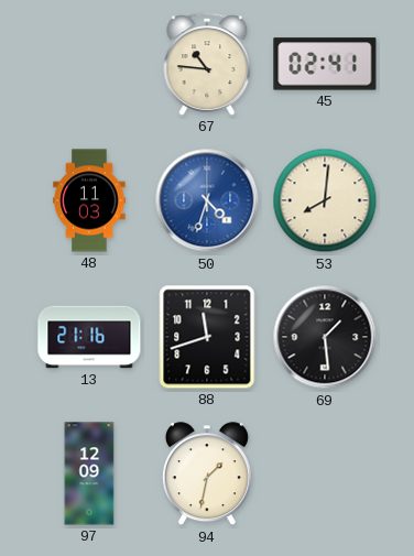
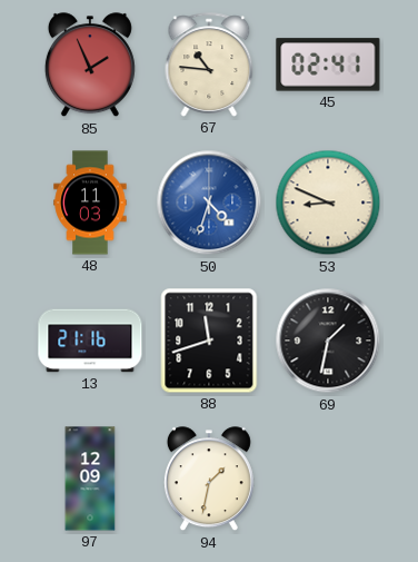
85: none -> 1:56
53: 8:01 -> 8:49
69: 1:29 -> 1:32
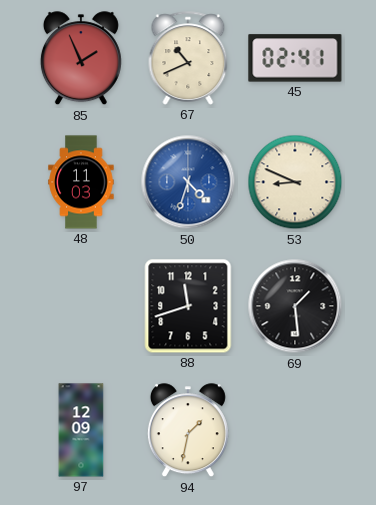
67: 10:46 -> 10:41
13: 21:16 -> none
69: 1:32 -> 1:29
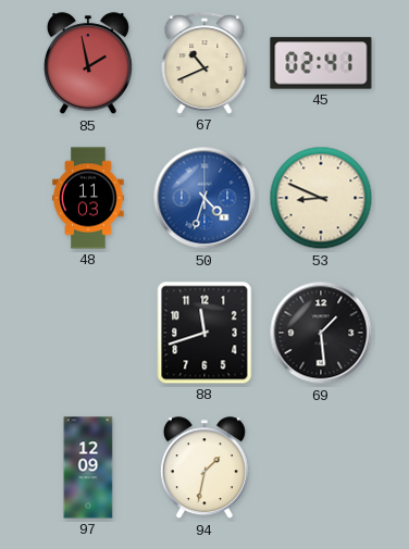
85: 1:56 -> 1:58
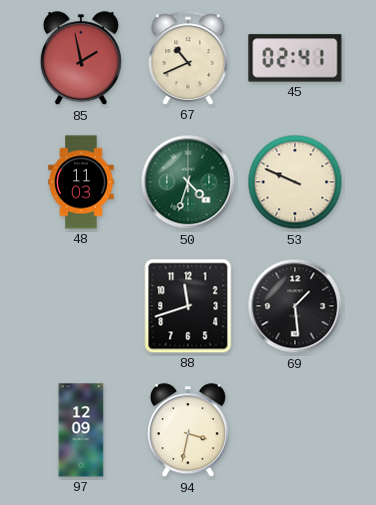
50 dial: blue -> green
53: 8:49 -> 9:49
94: 1:32 -> 3:32
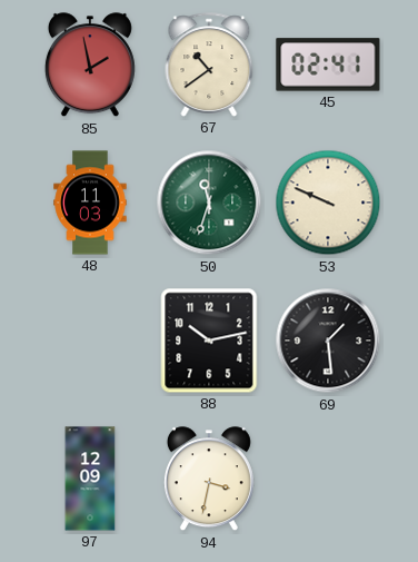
67: 10:41 -> 10:39
50: 4:33 -> 11:33
88: 11:42 -> 10:13
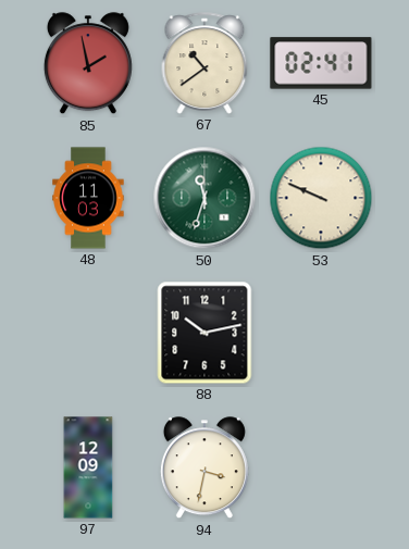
69: 1:29 -> none
